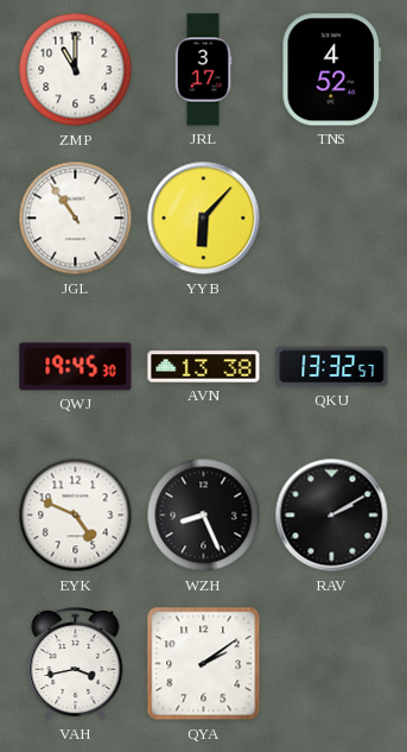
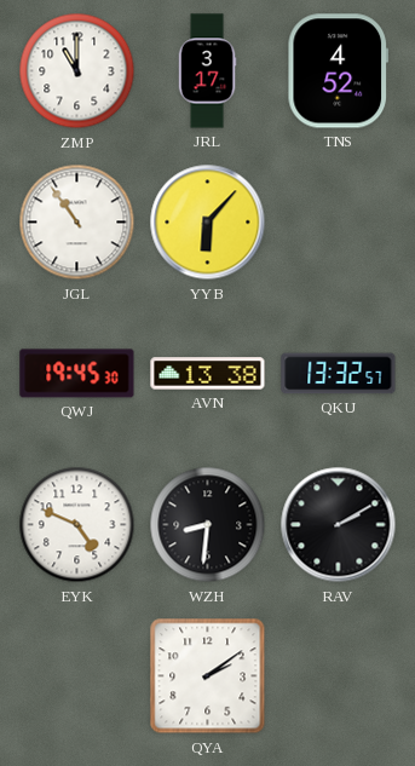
WZH: 8:26 -> 8:31
VAH: 3:43 -> none
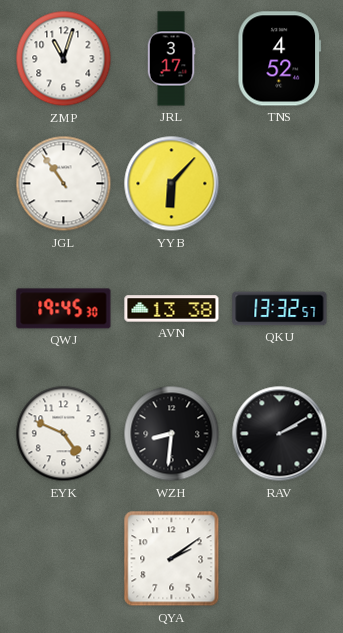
ZMP: 11:00 -> 11:03
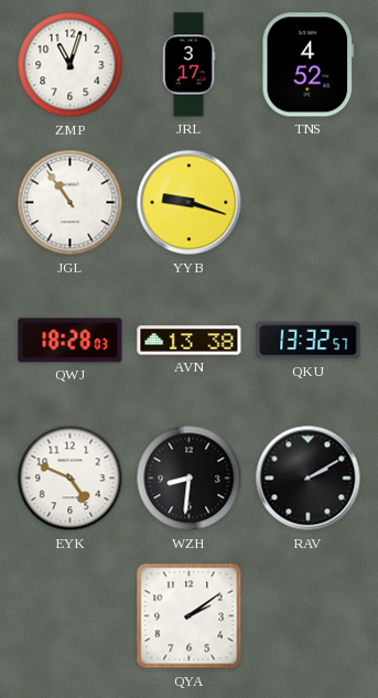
YYB: 6:07 -> 9:18
QWJ: 19:45 -> 18:28
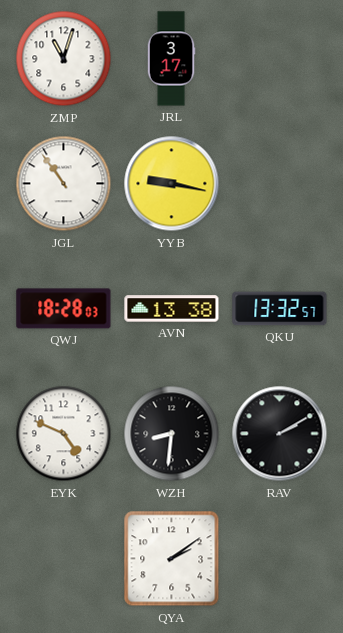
TNS: 4:52 -> none
YYB: 9:18 -> 9:17
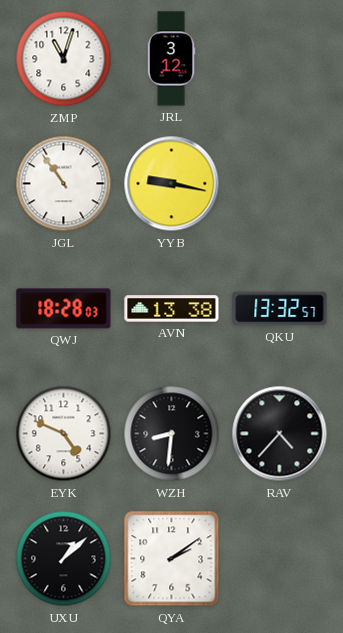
JRL: 3:17 -> 3:12
RAV: 2:10 -> 4:37
UXU: none -> 1:08
